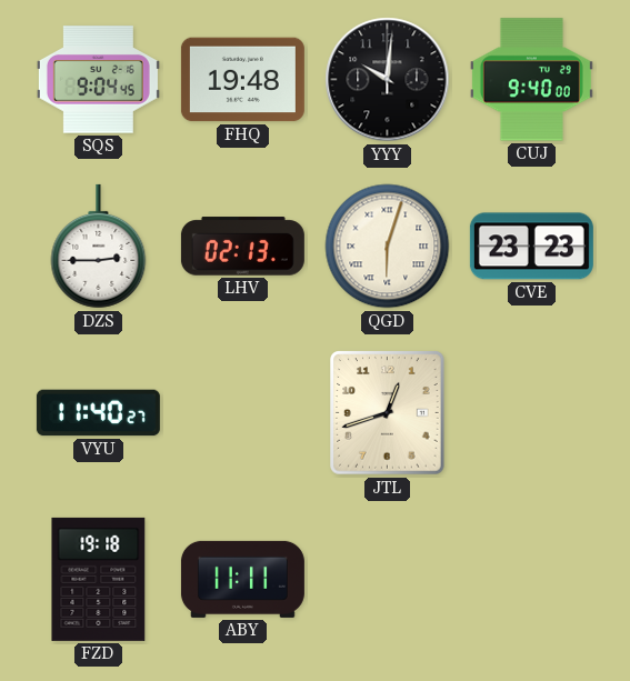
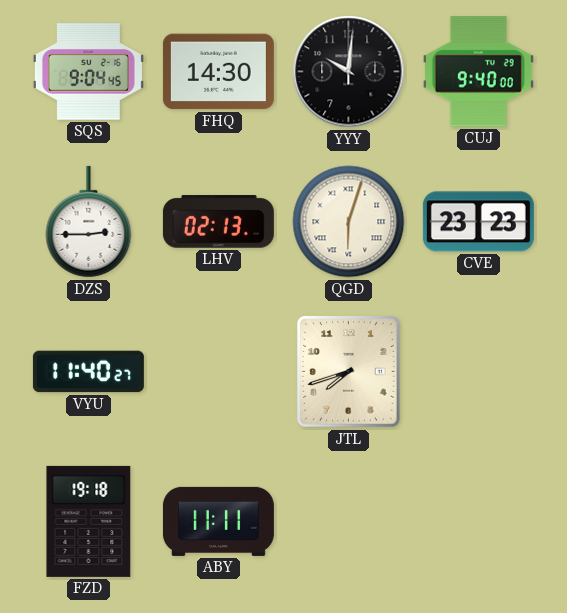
FHQ: 19:48 -> 14:30
JTL: 12:42 -> 7:42
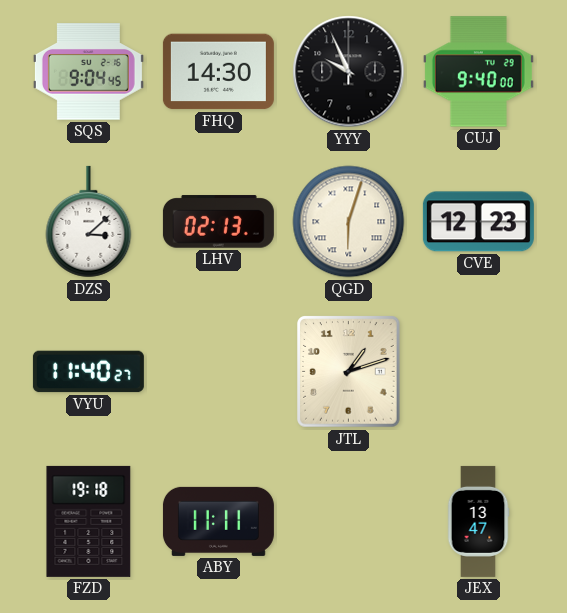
YYY: 10:01 -> 9:56
DZS: 2:45 -> 3:08
CVE: 23:23 -> 12:23
JTL: 7:42 -> 1:12
JEX: none -> 13:47
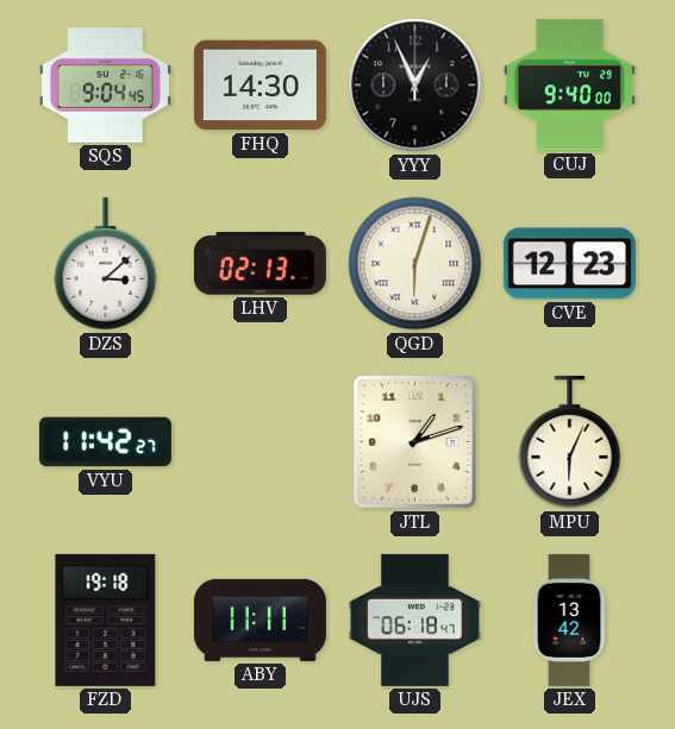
YYY: 9:56 -> 12:56
VYU: 11:40 -> 11:42
MPU: none -> 6:04
UJS: none -> 06:18
JEX: 13:47 -> 13:42
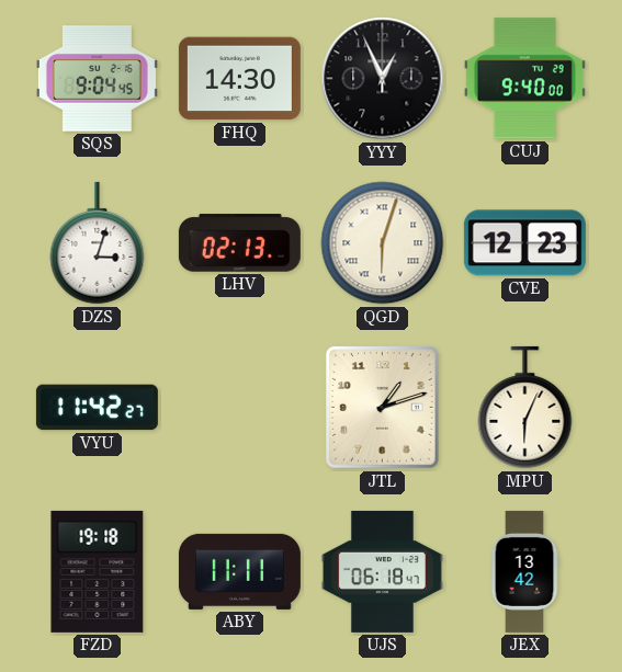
DZS: 3:08 -> 3:03
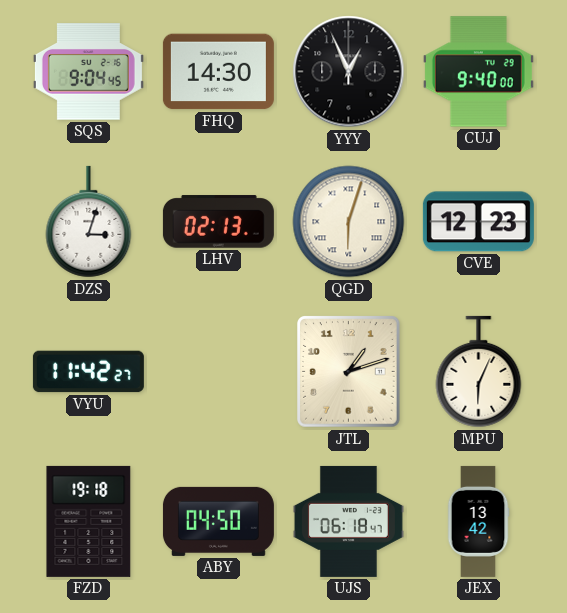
ABY: 11:11 -> 04:50
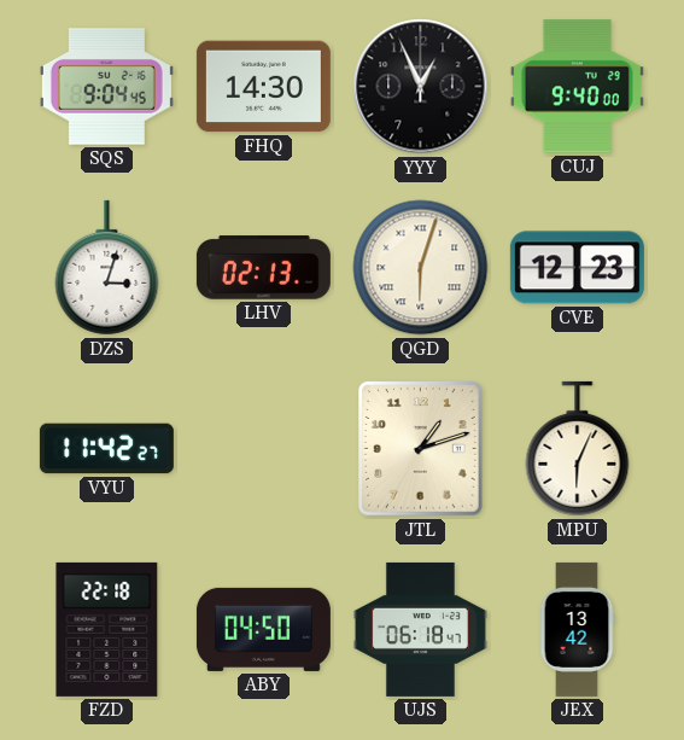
FZD: 19:18 -> 22:18
